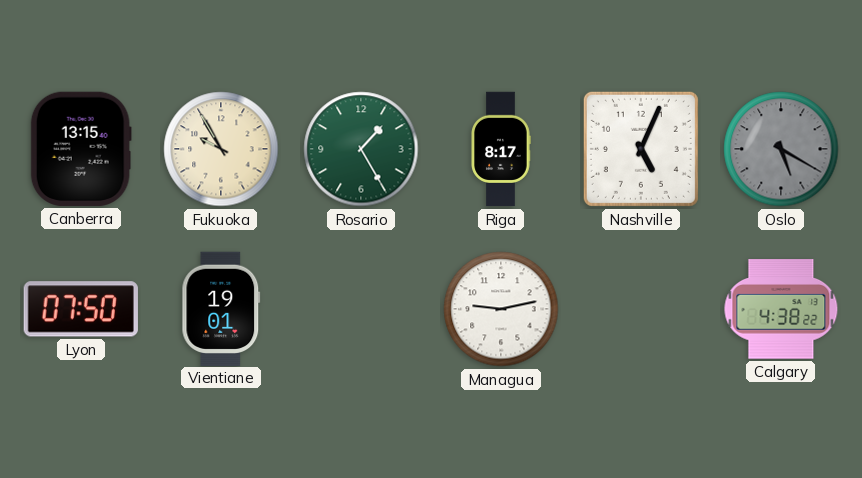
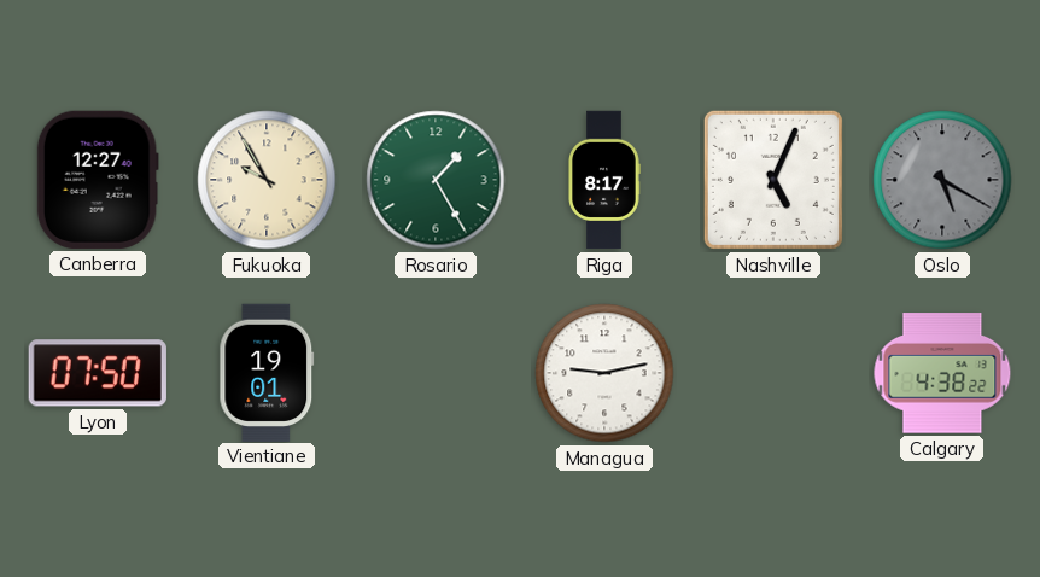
Canberra: 13:15 -> 12:27
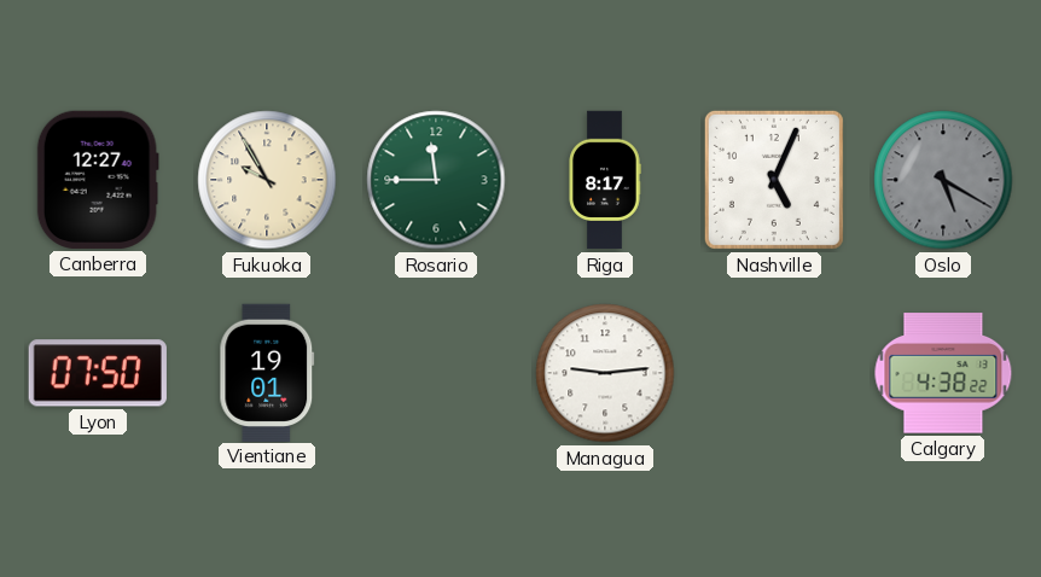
Rosario: 1:25 -> 11:45
Managua: 9:13 -> 9:14
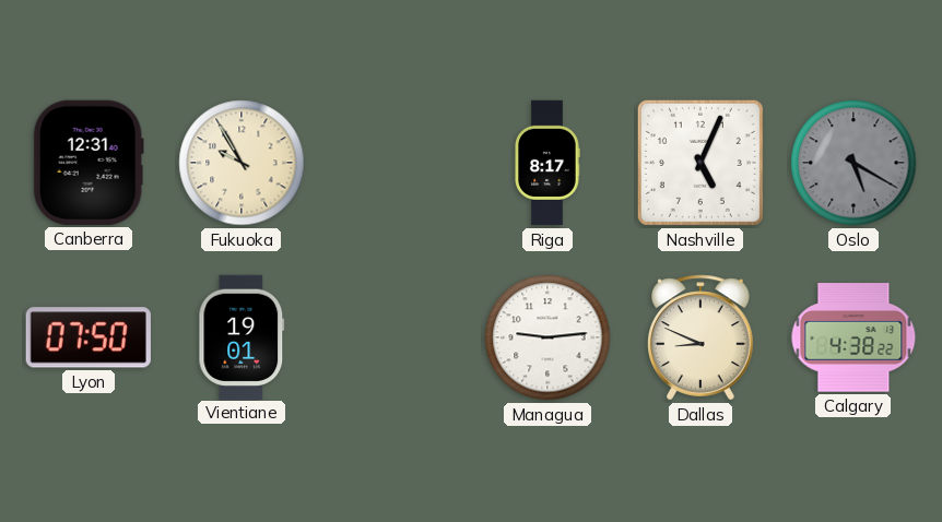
Canberra: 12:27 -> 12:31
Rosario: 11:45 -> none
Dallas: none -> 8:49
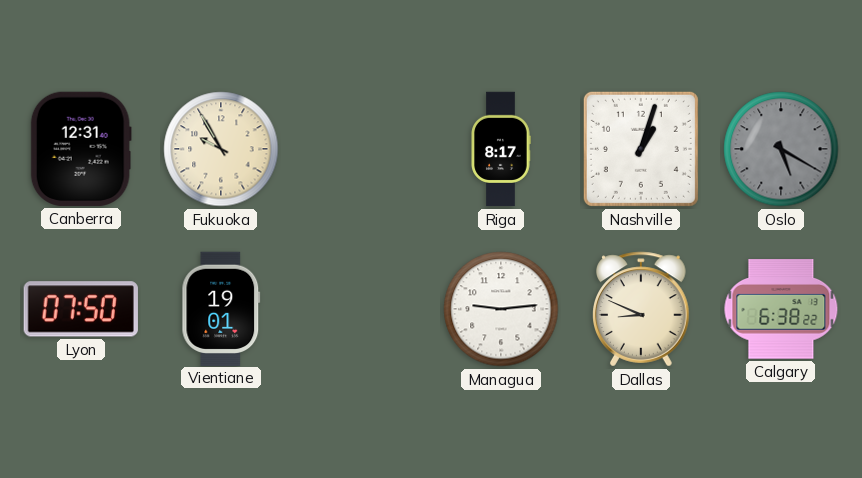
Nashville: 5:04 -> 1:03
Calgary: 4:38 -> 6:38
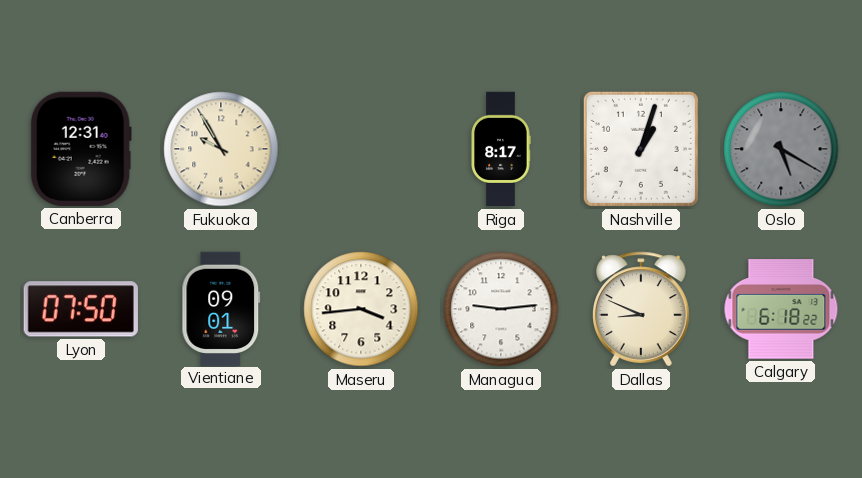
Vientiane: 19:01 -> 09:01
Maseru: none -> 3:44
Calgary: 6:38 -> 6:18
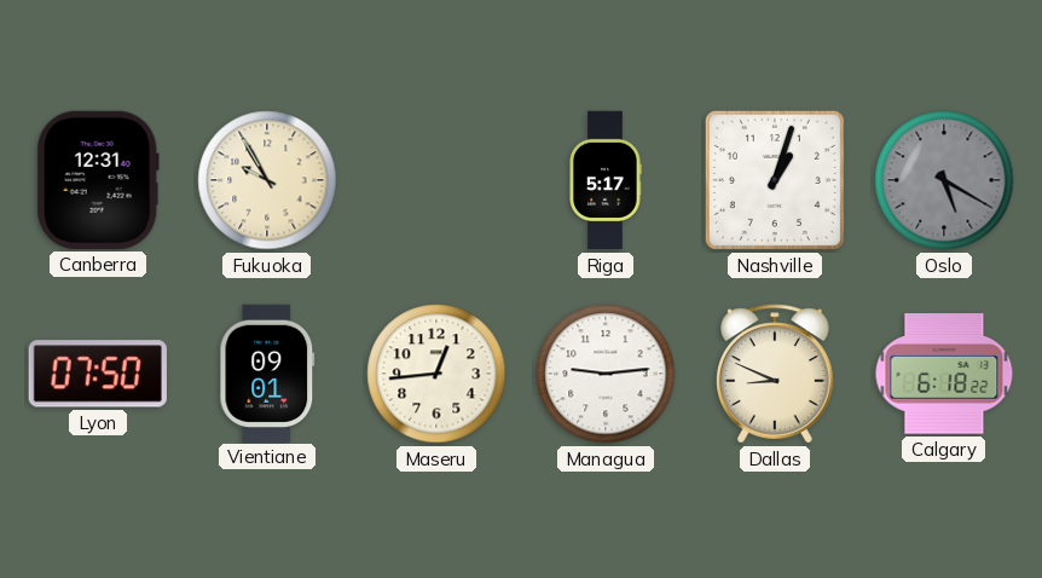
Riga: 8:17 -> 5:17
Maseru: 3:44 -> 12:44
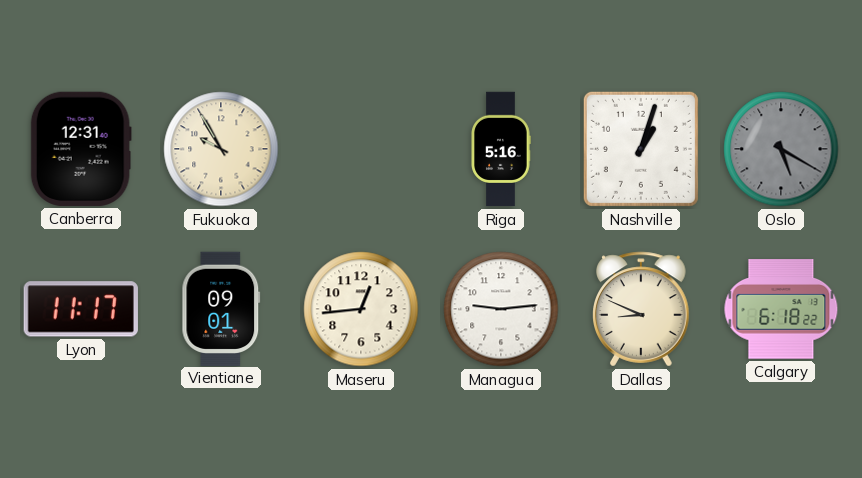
Riga: 5:17 -> 5:16
Lyon: 07:50 -> 11:17
